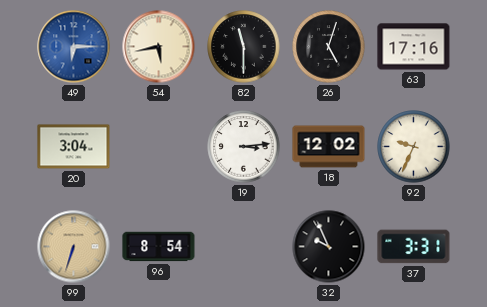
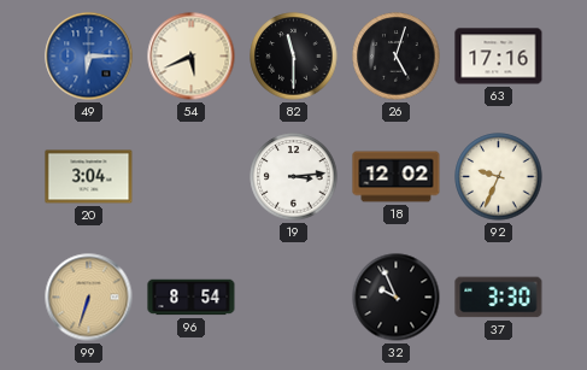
54: 5:43 -> 5:41
37: 3:31 -> 3:30
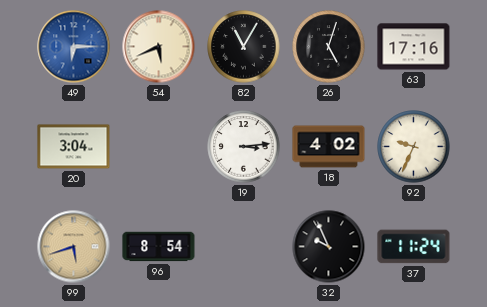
82: 11:30 -> 11:05
18: 12:02 -> 4:02
99: 6:33 -> 5:42
37: 3:30 -> 11:24
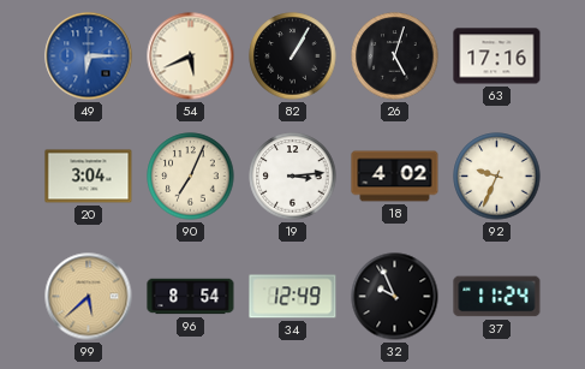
82: 11:05 -> 1:05
90: none -> 7:04
99: 5:42 -> 5:38
34: none -> 12:49
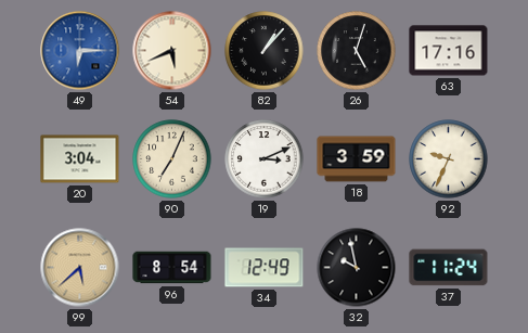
82: 1:05 -> 1:07
19: 3:14 -> 3:11
18: 4:02 -> 3:59
32: 9:56 -> 9:58
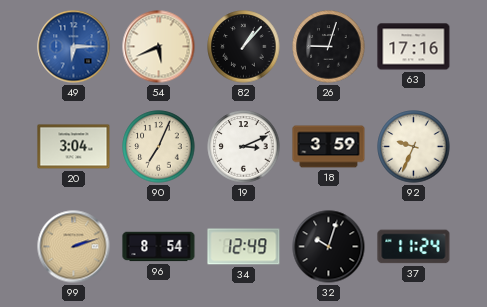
26: 5:03 -> 9:03
99: 5:38 -> 2:12
32: 9:58 -> 10:03
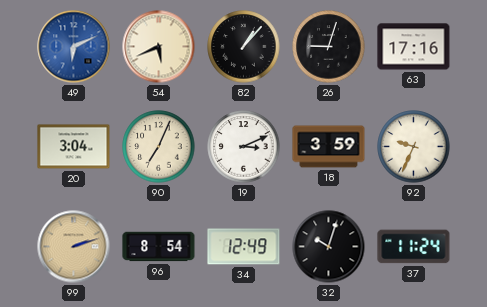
49: 6:15 -> 6:11
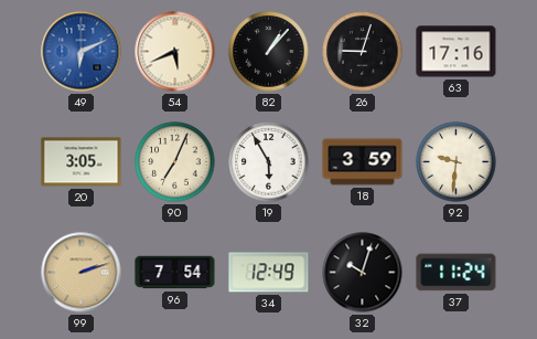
20: 3:04 -> 3:05
19: 3:11 -> 5:55
92: 9:34 -> 9:31
96: 8:54 -> 7:54
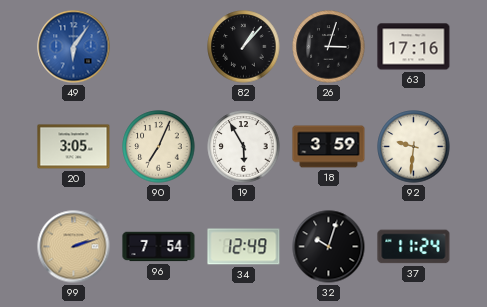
49: 6:11 -> 6:06
54: 5:41 -> none
26: 9:03 -> 3:03
